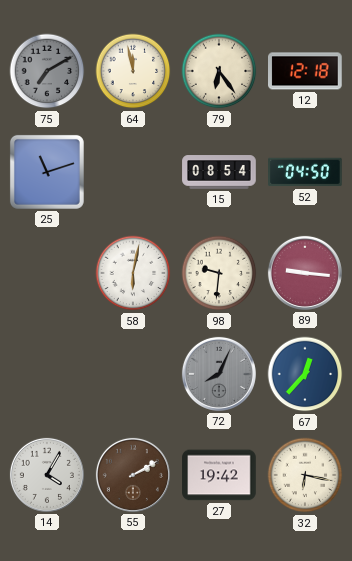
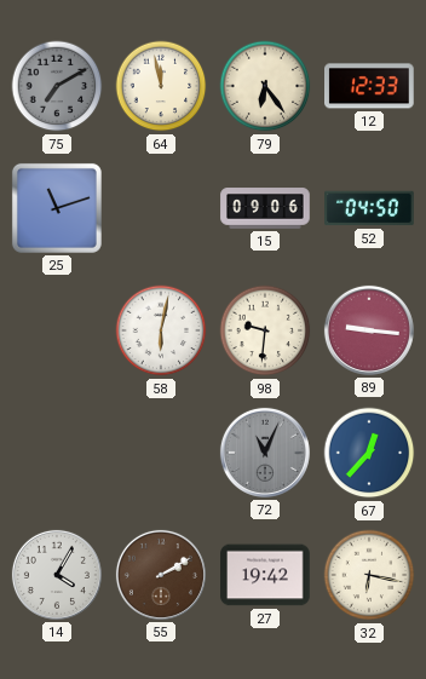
12: 12:18 -> 12:33
15: 08:54 -> 09:06
72: 8:04 -> 11:04
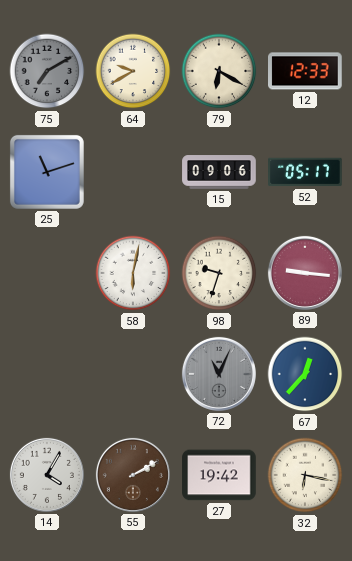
64: 11:58 -> 9:40
79: 6:24 -> 6:20
52: 04:50 -> 05:17
98: 9:31 -> 9:33
